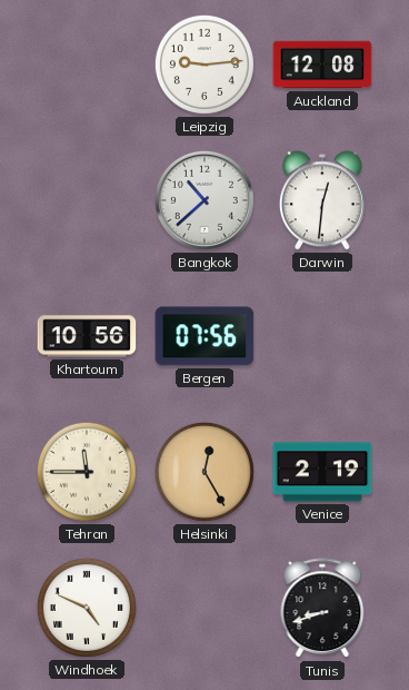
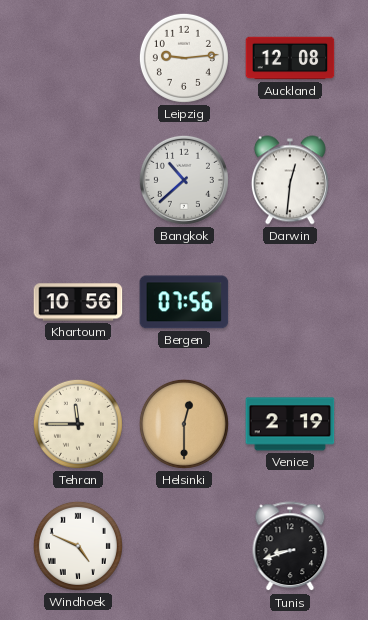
Helsinki: 12:25 -> 12:30
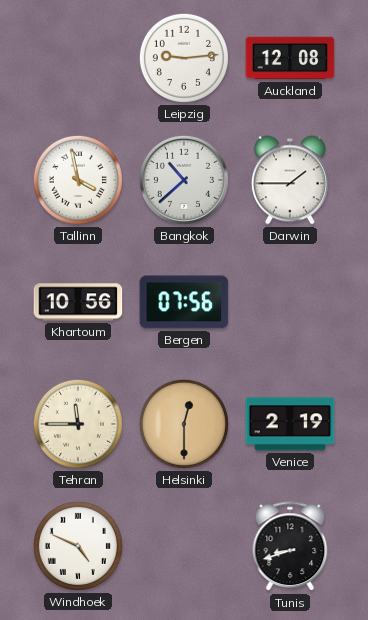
Tallinn: none -> 3:58
Darwin: 12:31 -> 1:45
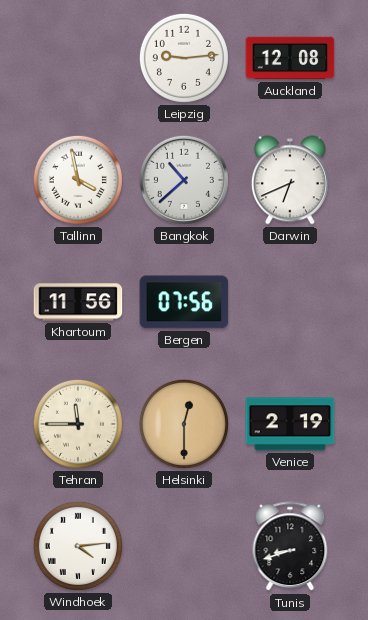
Darwin: 1:45 -> 6:41
Khartoum: 10:56 -> 11:56
Windhoek: 4:49 -> 4:14
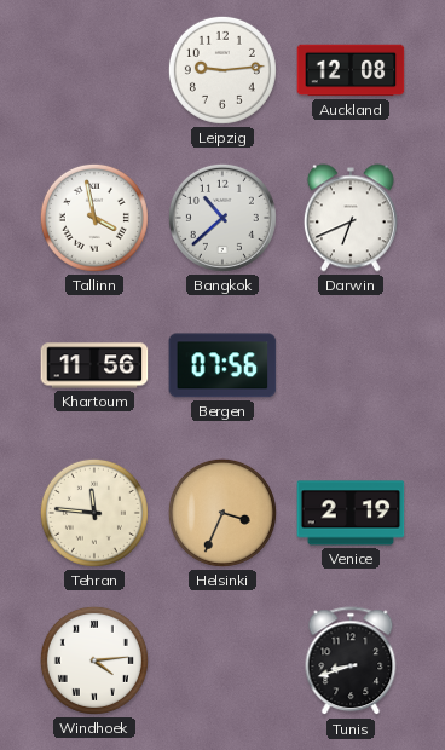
Tehran: 11:45 -> 11:46
Helsinki: 12:30 -> 3:34
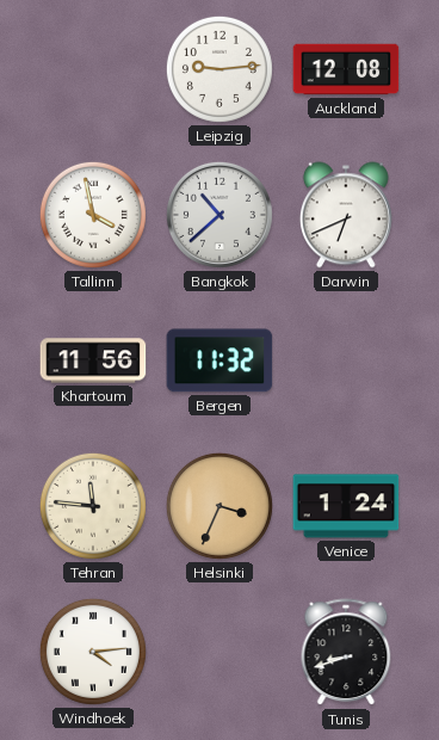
Bergen: 07:56 -> 11:32
Venice: 2:19 -> 1:24
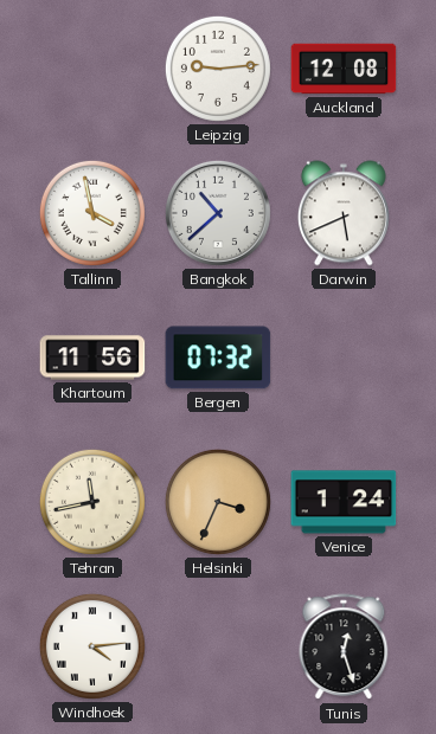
Darwin: 6:41 -> 5:41
Bergen: 11:32 -> 07:32
Tehran: 11:46 -> 11:43
Tunis: 8:42 -> 12:27
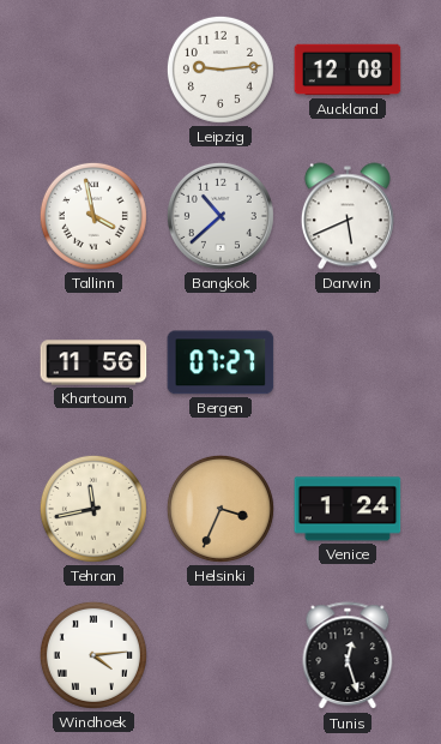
Bergen: 07:32 -> 07:27
